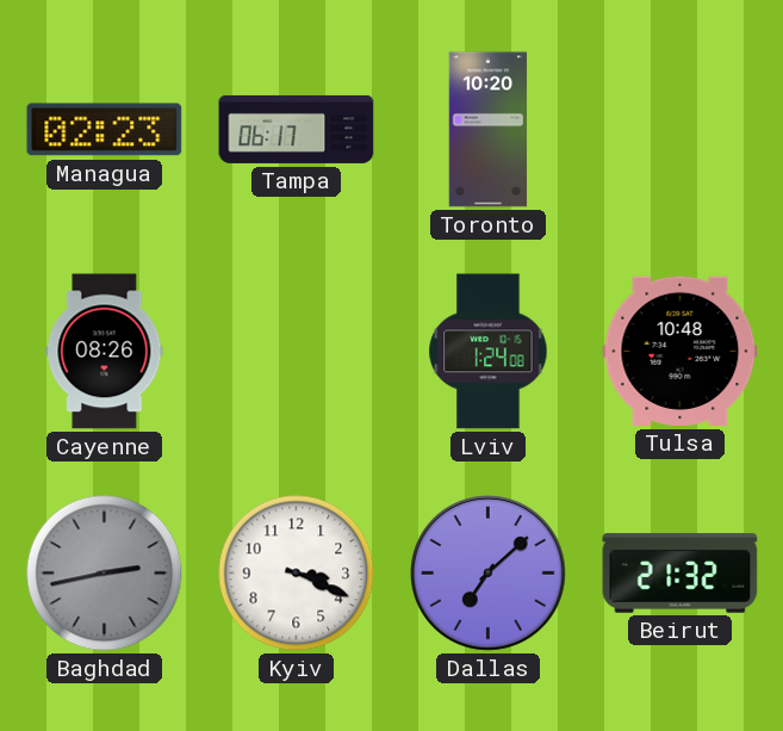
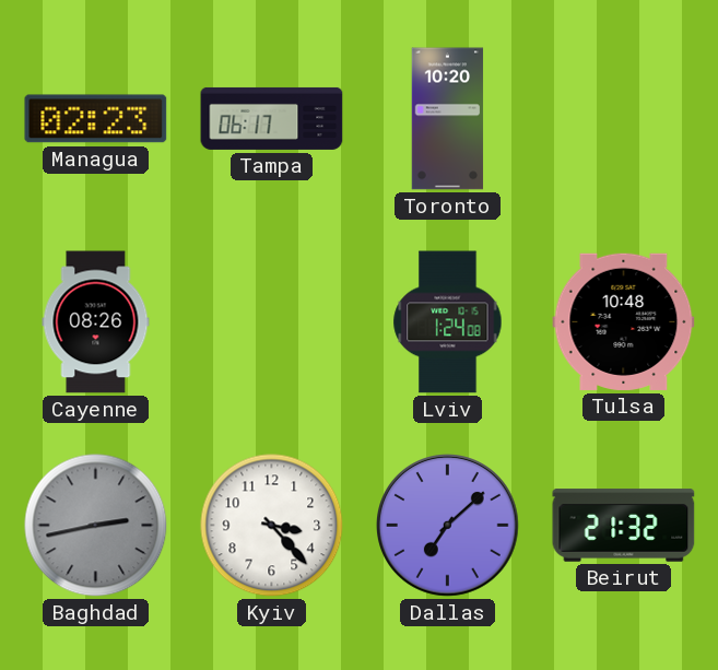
Kyiv: 3:19 -> 3:23
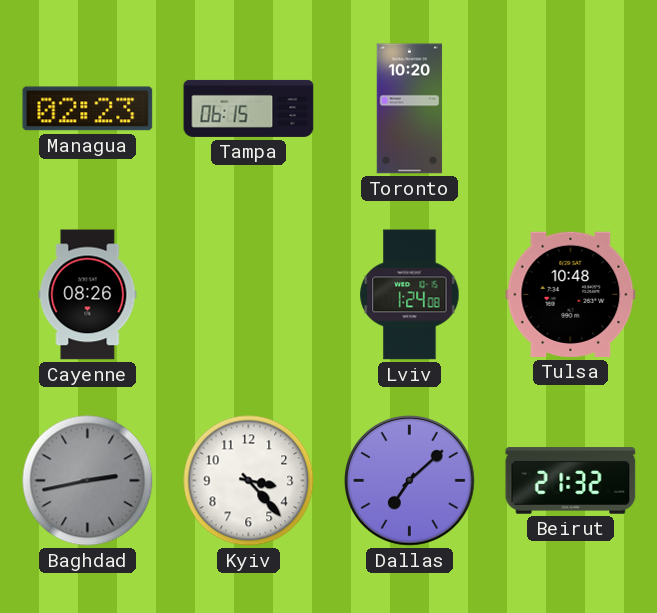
Tampa: 06:17 -> 06:15
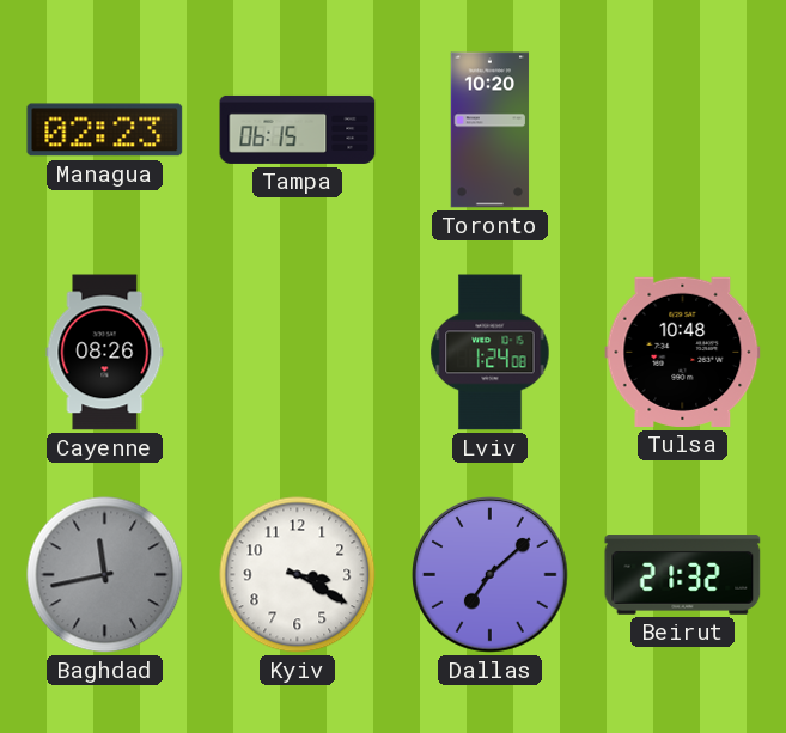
Baghdad: 2:43 -> 11:43
Kyiv: 3:23 -> 3:20
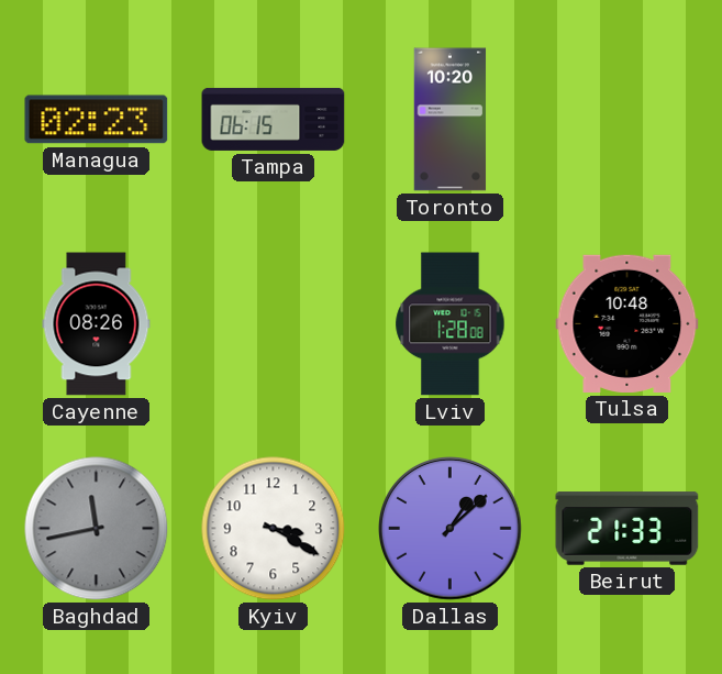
Lviv: 1:24 -> 1:28
Dallas: 7:08 -> 1:08
Beirut: 21:32 -> 21:33
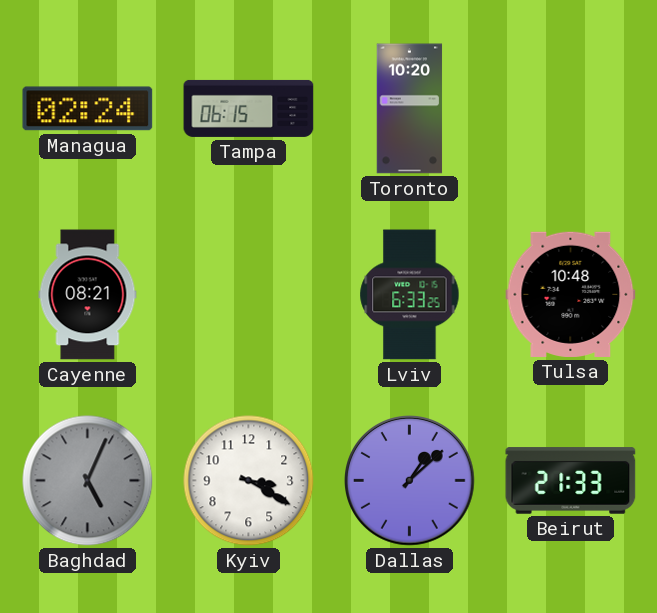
Managua: 02:23 -> 02:24
Cayenne: 08:26 -> 08:21
Lviv: 1:28 -> 6:33
Baghdad: 11:43 -> 5:04
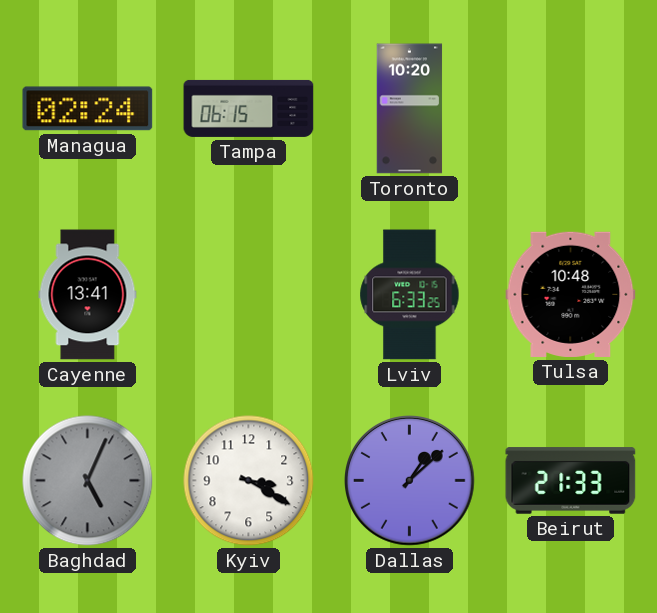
Cayenne: 08:21 -> 13:41
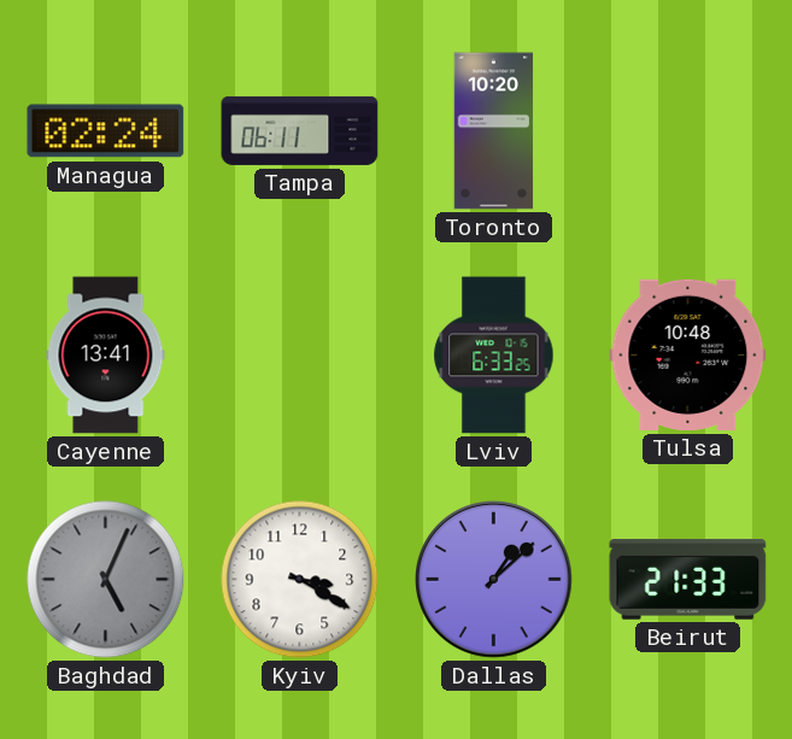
Tampa: 06:15 -> 06:11
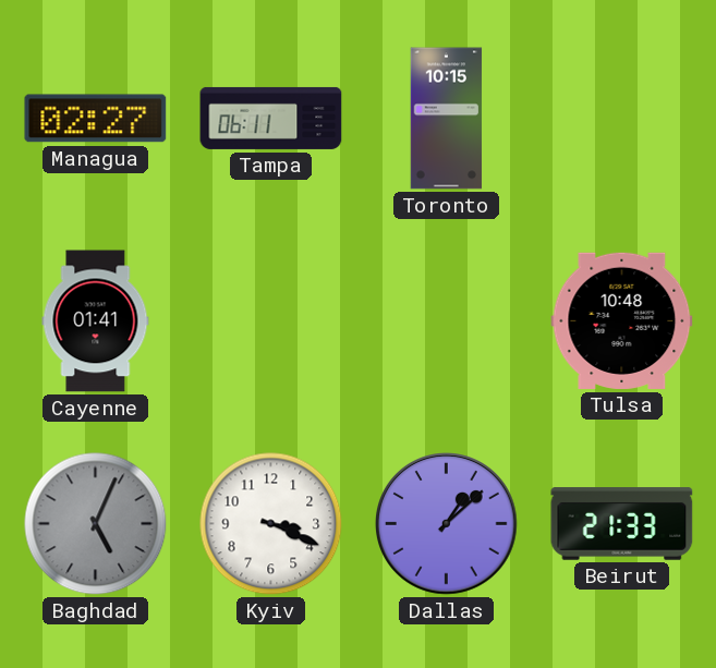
Managua: 02:24 -> 02:27
Toronto: 10:20 -> 10:15
Cayenne: 13:41 -> 01:41
Lviv: 6:33 -> none
Kyiv: 3:20 -> 3:19
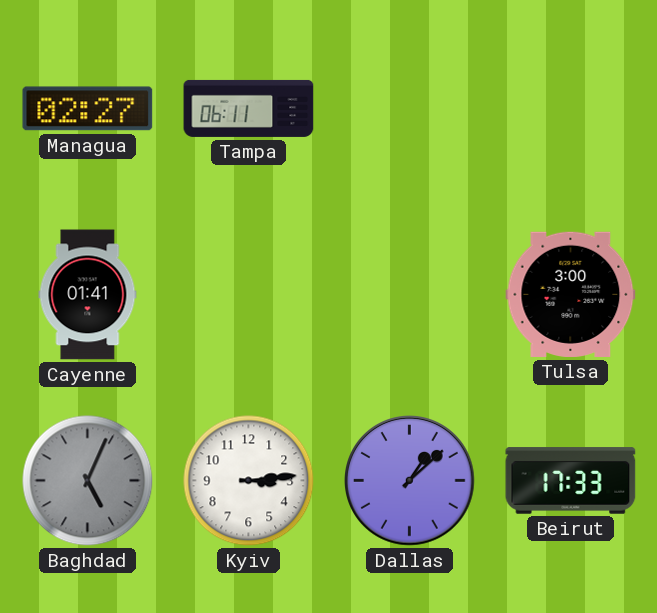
Toronto: 10:15 -> none
Tulsa: 10:48 -> 3:00
Kyiv: 3:19 -> 3:14
Beirut: 21:33 -> 17:33
